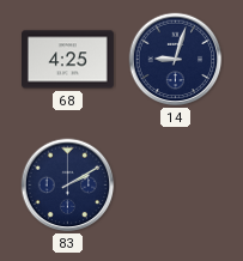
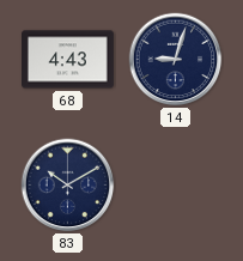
68: 4:25 -> 4:43
83: 2:10 -> 10:10
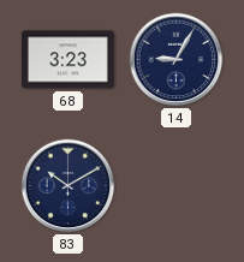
68: 4:43 -> 3:23
14: 9:03 -> 9:05
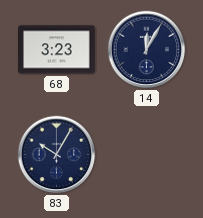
14: 9:05 -> 12:05
83: 10:10 -> 10:05
